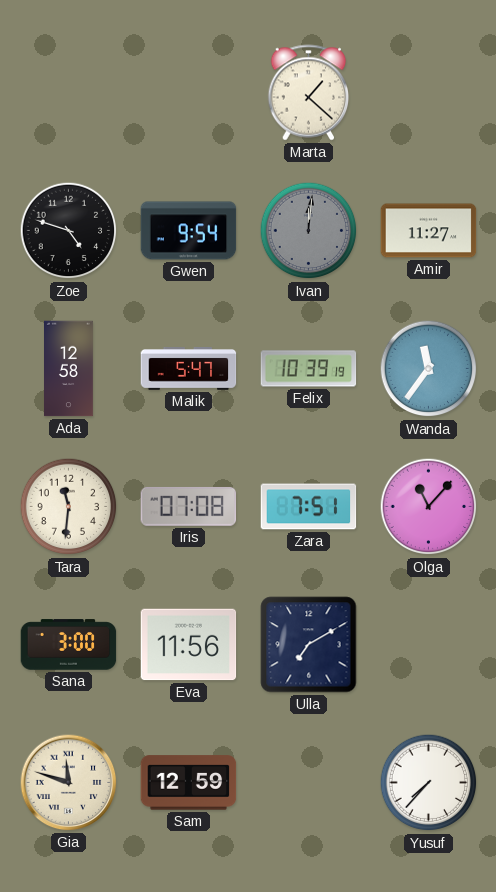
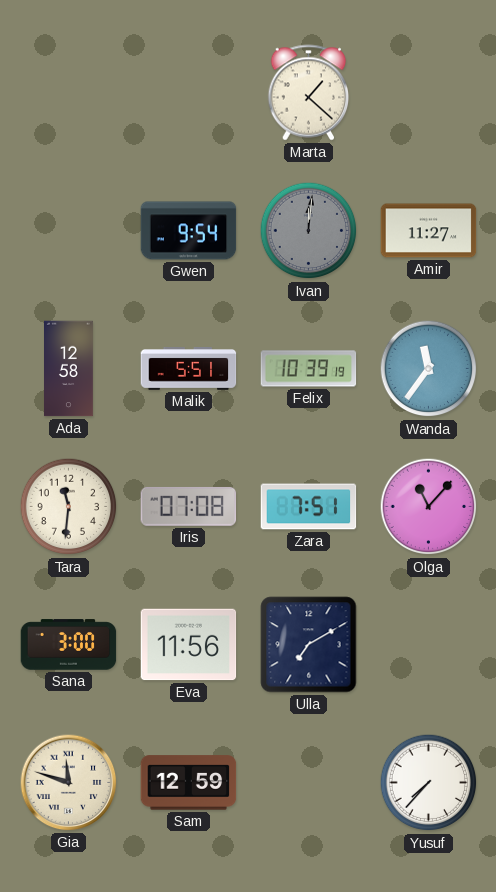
Zoe: 4:48 -> none
Malik: 5:47 -> 5:51
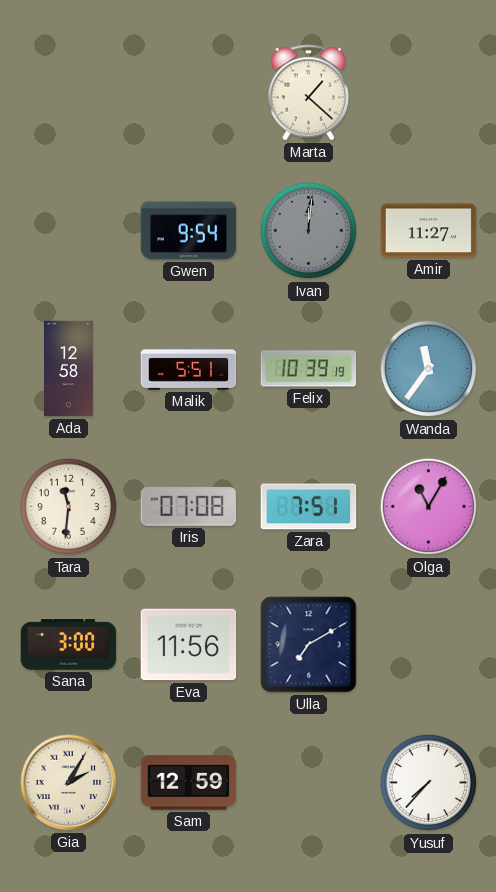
Olga: 11:07 -> 11:05
Gia: 11:48 -> 2:05
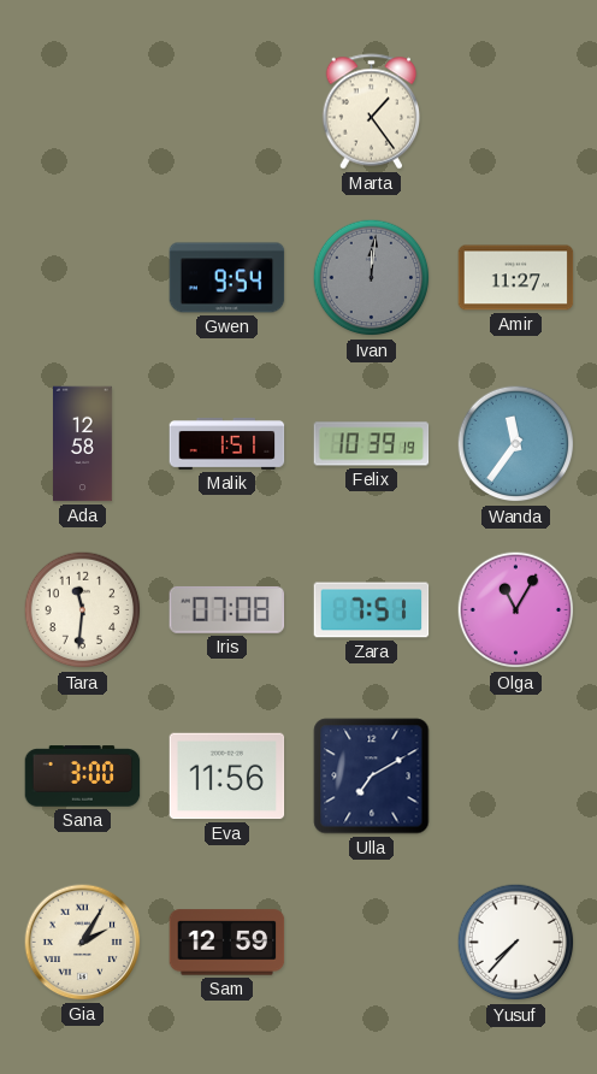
Marta: 1:22 -> 1:24
Malik: 5:51 -> 1:51
